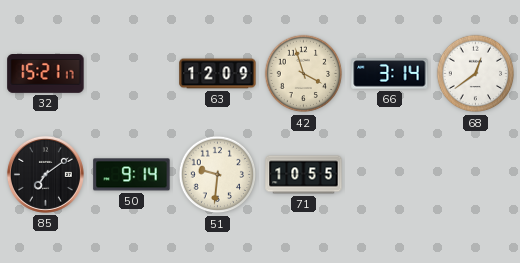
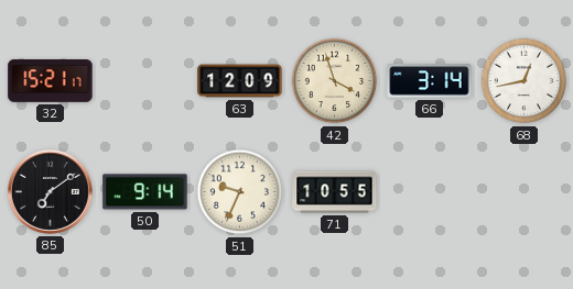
68: 12:39 -> 12:43
51: 9:31 -> 9:34
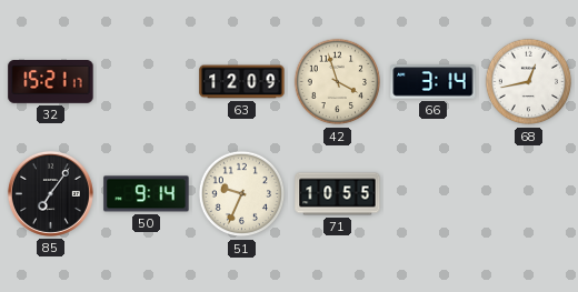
85: 7:09 -> 7:06
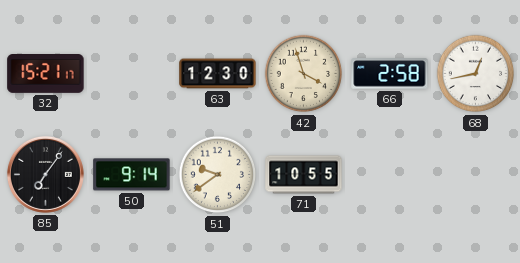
63: 12:09 -> 12:30
66: 3:14 -> 2:58
51: 9:34 -> 9:39
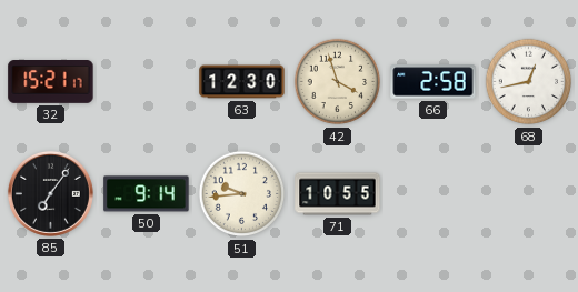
51: 9:39 -> 9:44
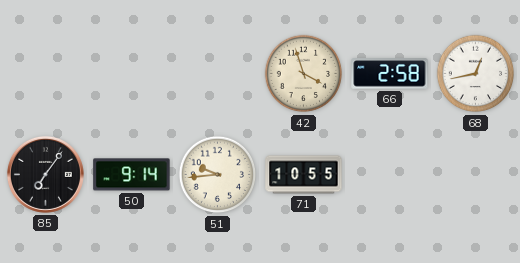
32: 15:21 -> none
63: 12:30 -> none
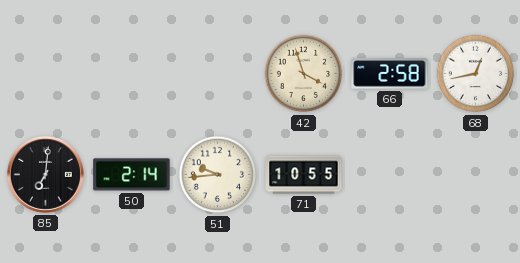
85: 7:06 -> 7:01
50: 9:14 -> 2:14
